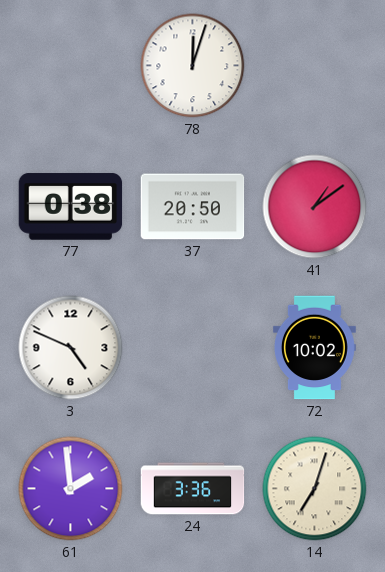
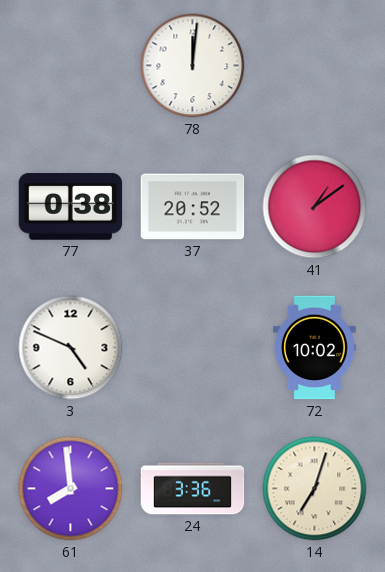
78: 12:03 -> 12:01
37: 20:50 -> 20:52
61: 1:59 -> 7:59
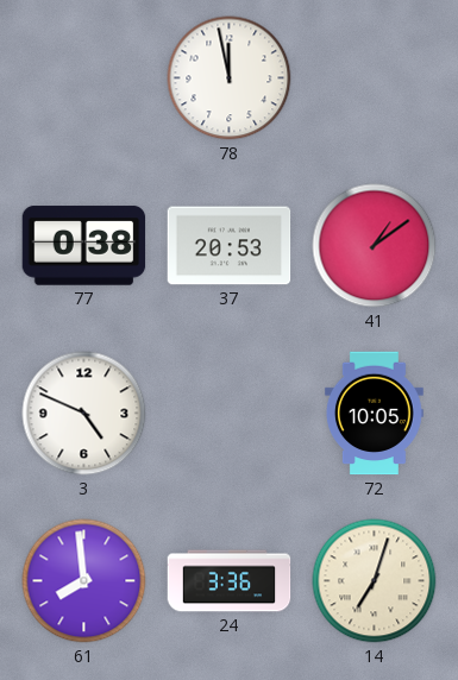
78: 12:01 -> 11:58
37: 20:52 -> 20:53
72: 10:02 -> 10:05
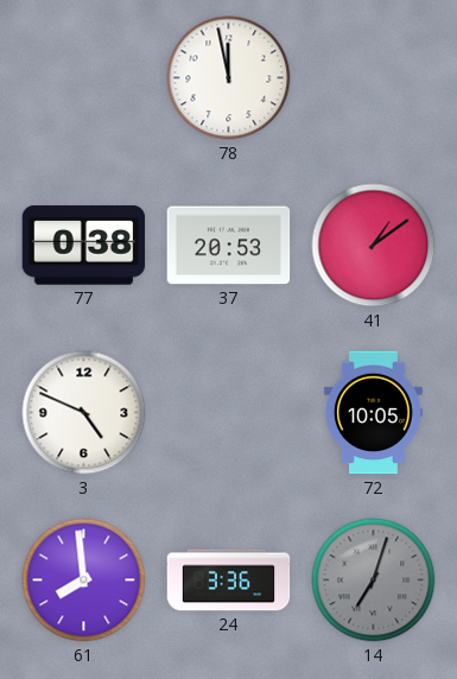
14 dial: cream -> grey
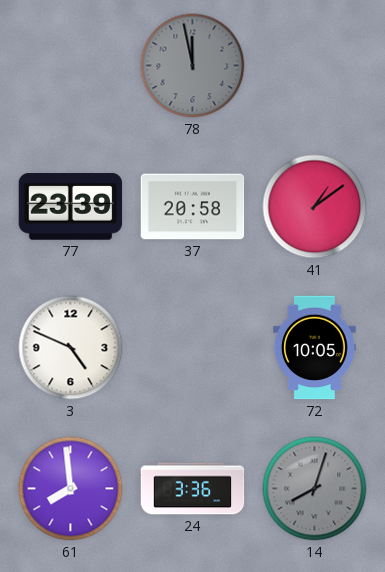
78 dial: white -> grey
77: 0:38 -> 23:39
37: 20:53 -> 20:58
14: 7:03 -> 8:03
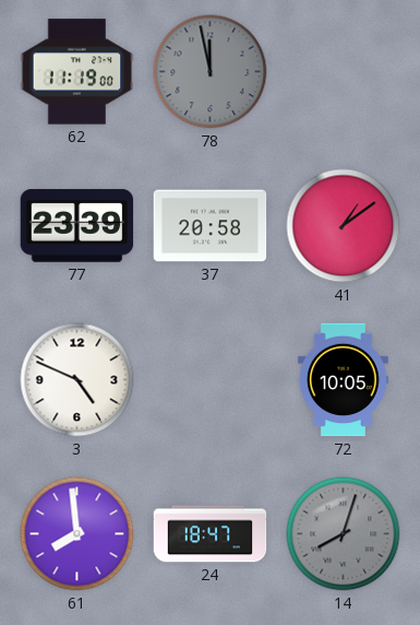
62: none -> 11:19
24: 3:36 -> 18:47
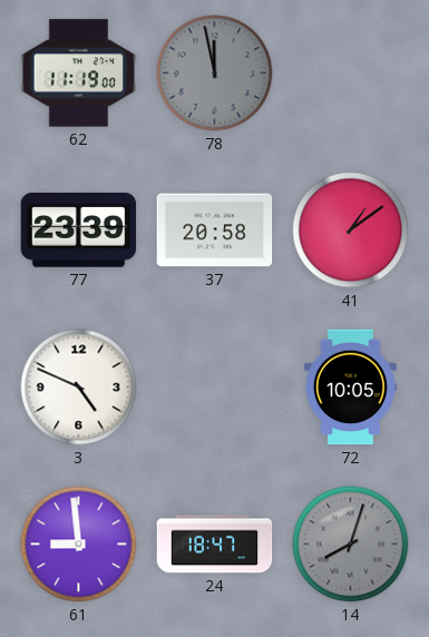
61: 7:59 -> 8:59
